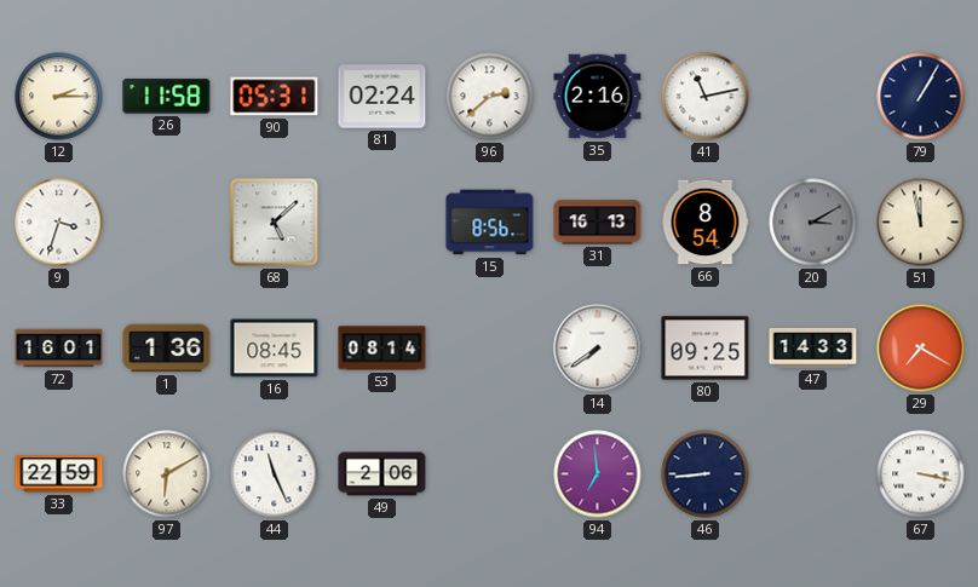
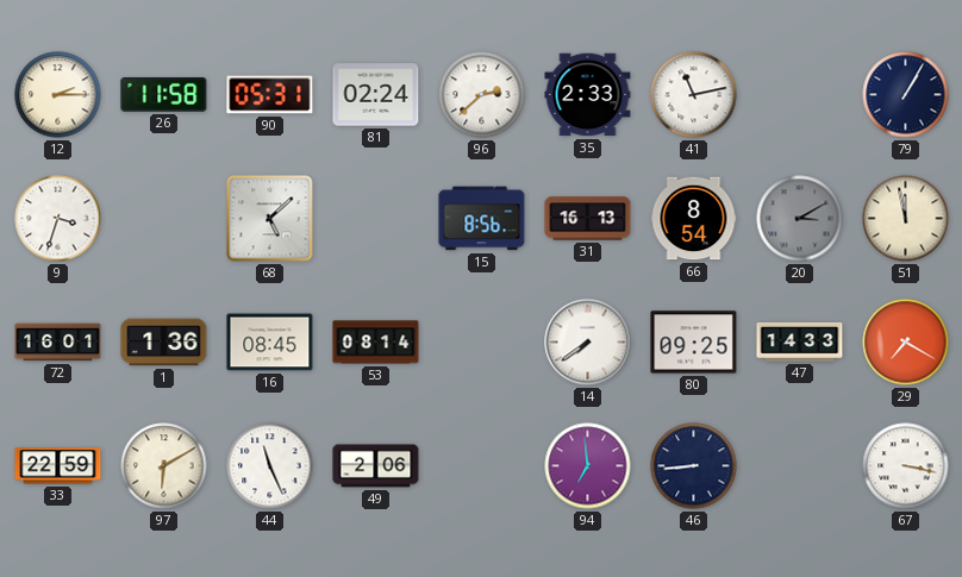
35: 2:16 -> 2:33
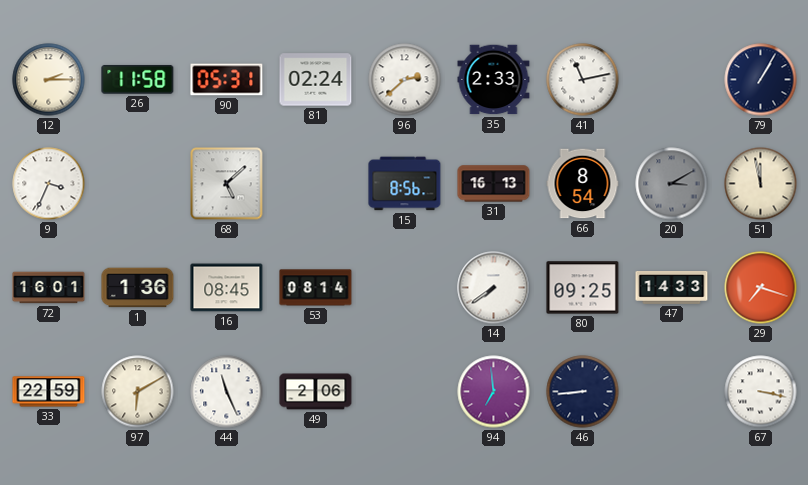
9: 3:33 -> 3:34
29: 7:20 -> 7:18
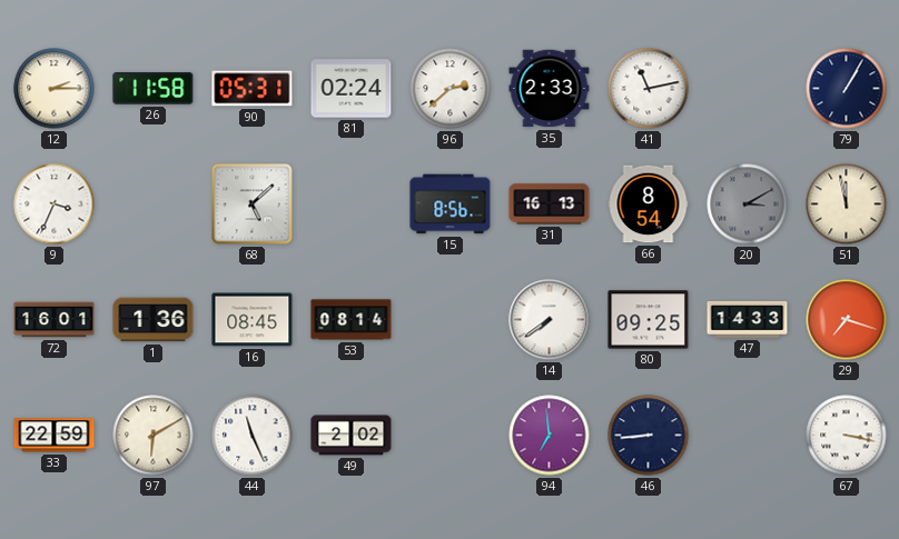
49: 2:06 -> 2:02
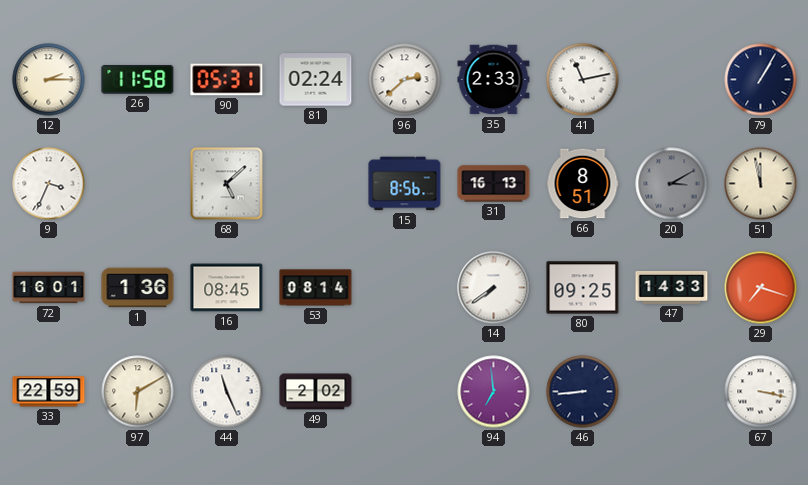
66: 8:54 -> 8:51
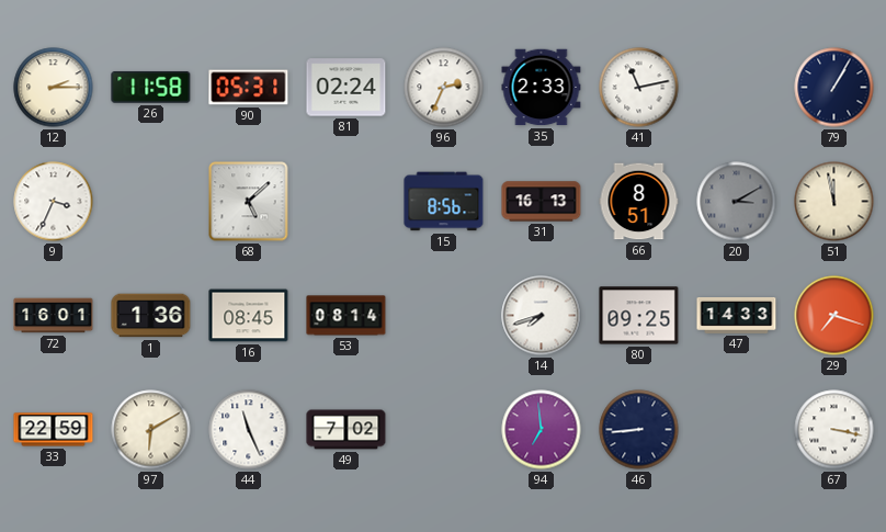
96: 2:38 -> 2:34
14: 7:39 -> 7:42
49: 2:02 -> 7:02
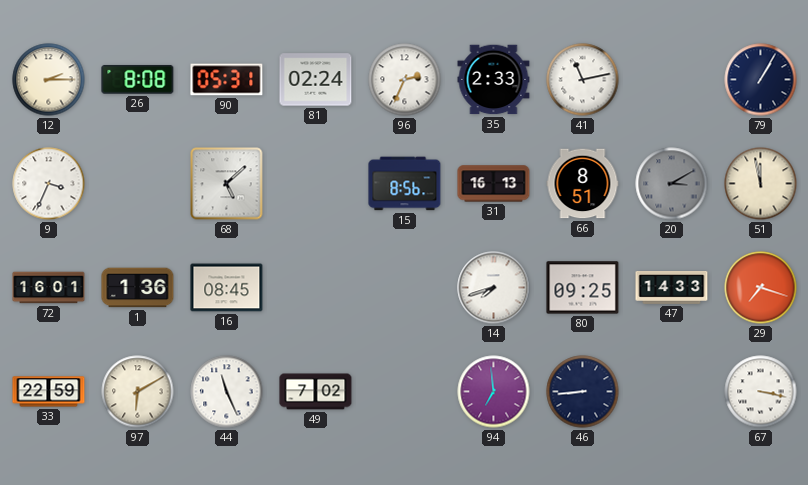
26: 11:58 -> 8:08
53: 08:14 -> none
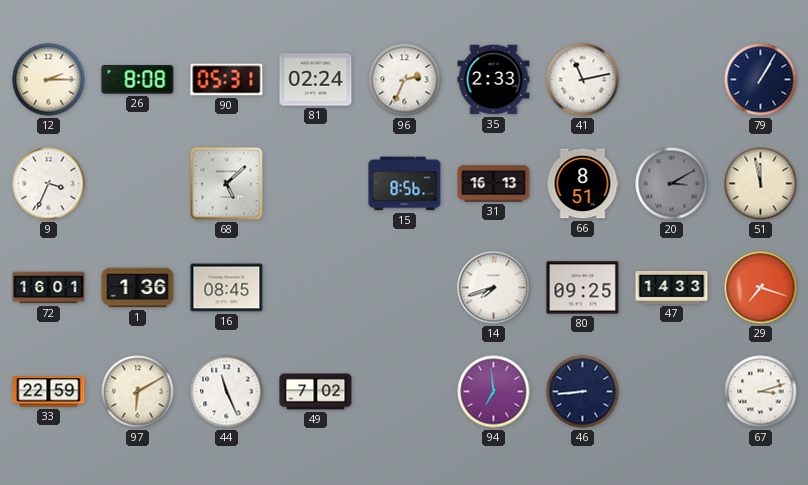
67: 3:17 -> 3:12
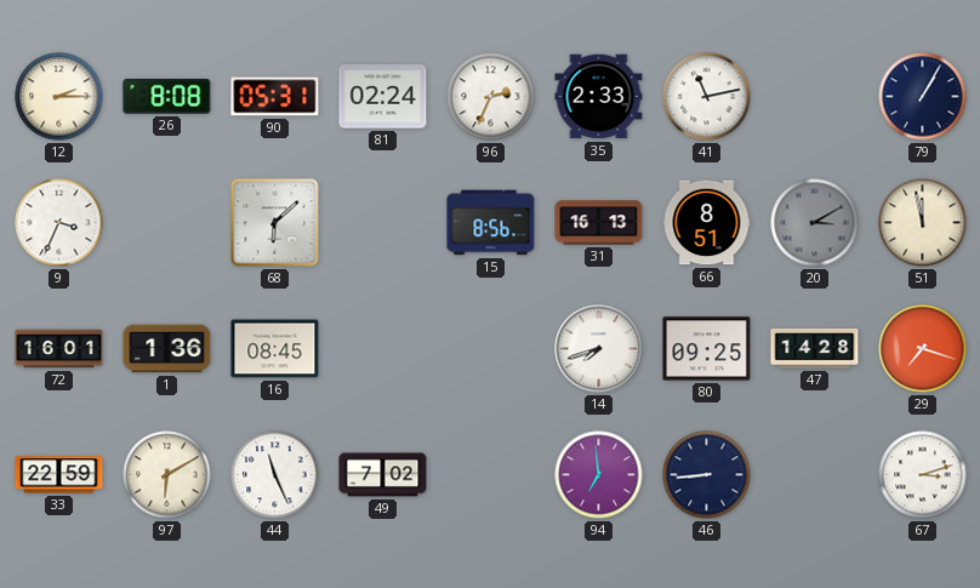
68: 5:08 -> 6:08
47: 14:33 -> 14:28
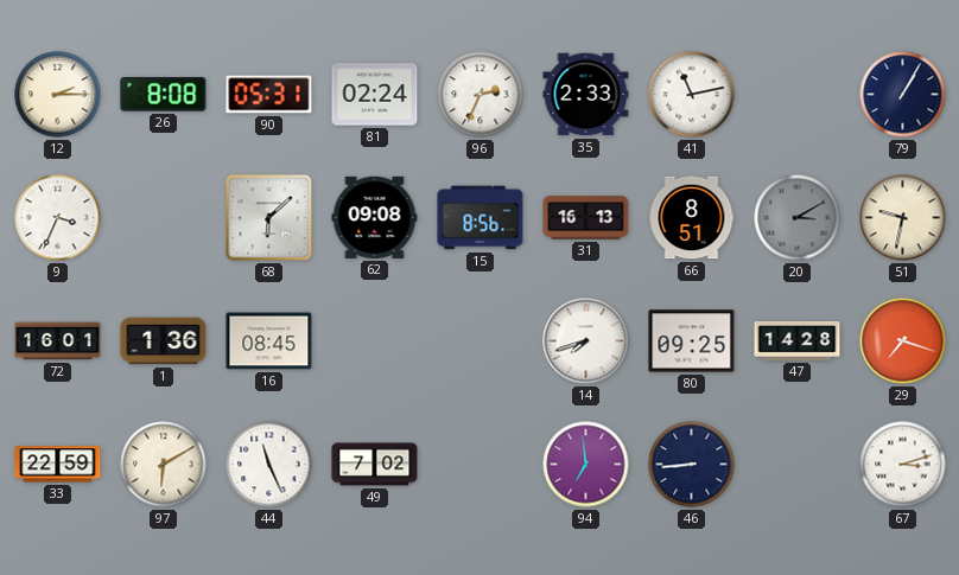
62: none -> 09:08
51: 11:58 -> 9:32
